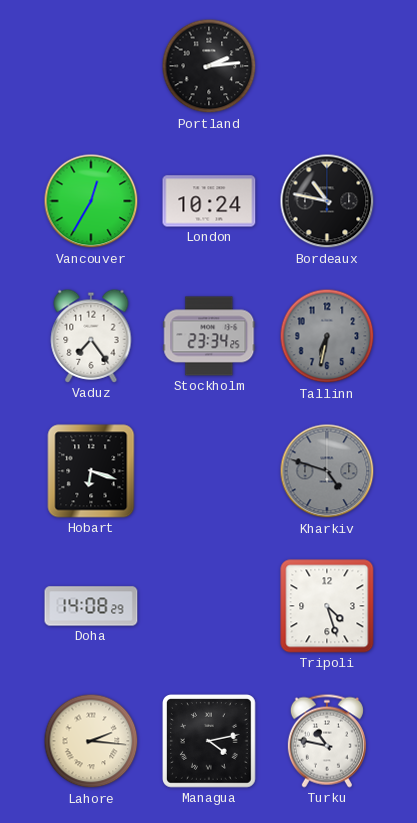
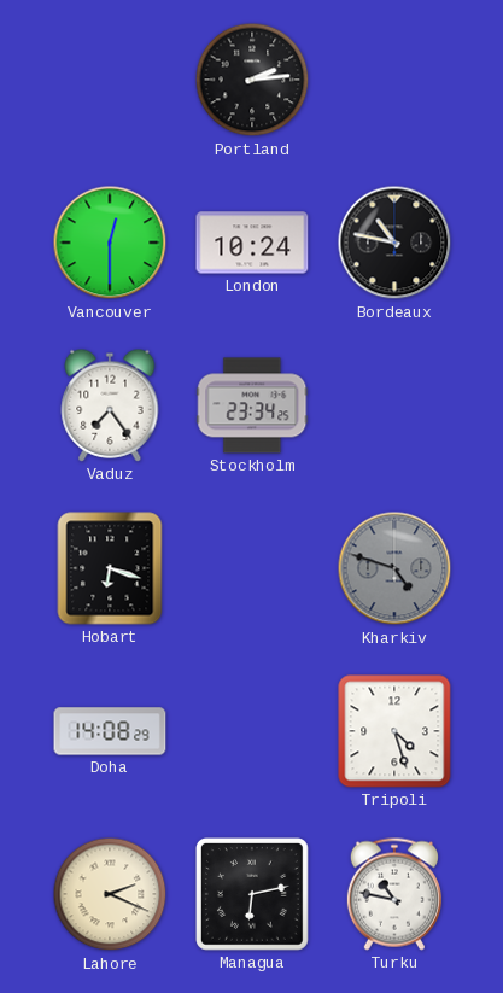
Vancouver: 12:35 -> 12:30
Tallinn: 6:32 -> none
Lahore: 2:16 -> 2:19
Managua: 4:13 -> 6:13
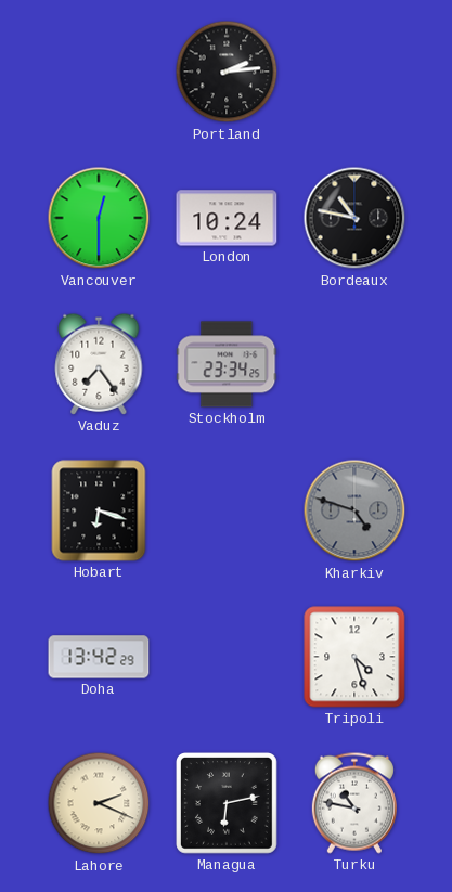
Doha: 14:08 -> 13:42
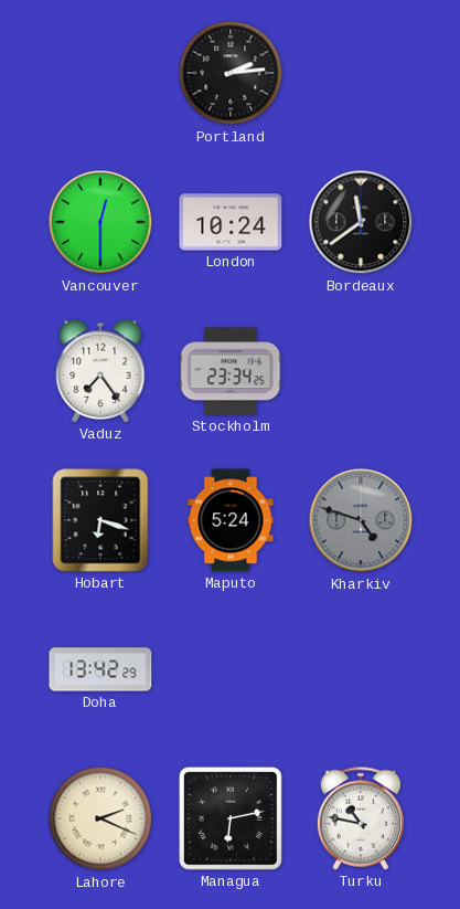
Bordeaux: 10:47 -> 11:39
Maputo: none -> 5:24
Tripoli: 4:27 -> none
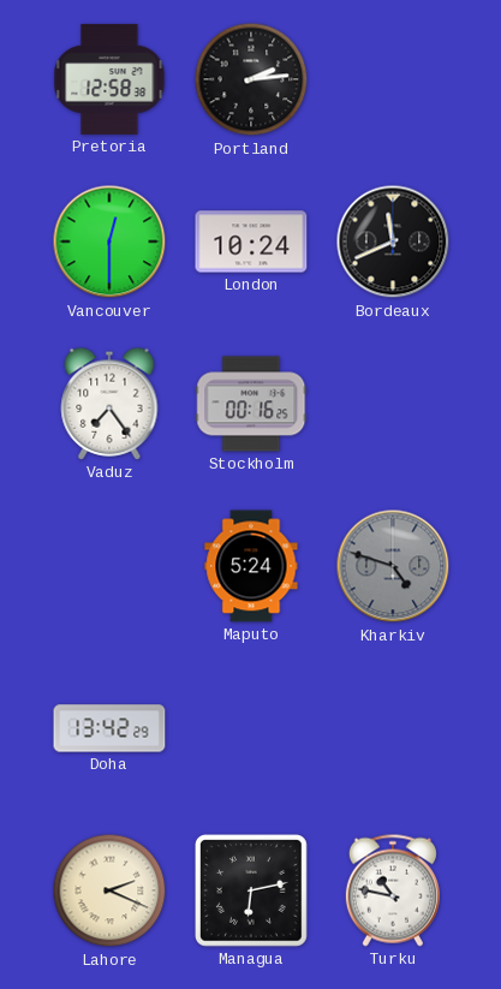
Pretoria: none -> 12:58
Bordeaux: 11:39 -> 11:41
Stockholm: 23:34 -> 00:16
Hobart: 6:18 -> none
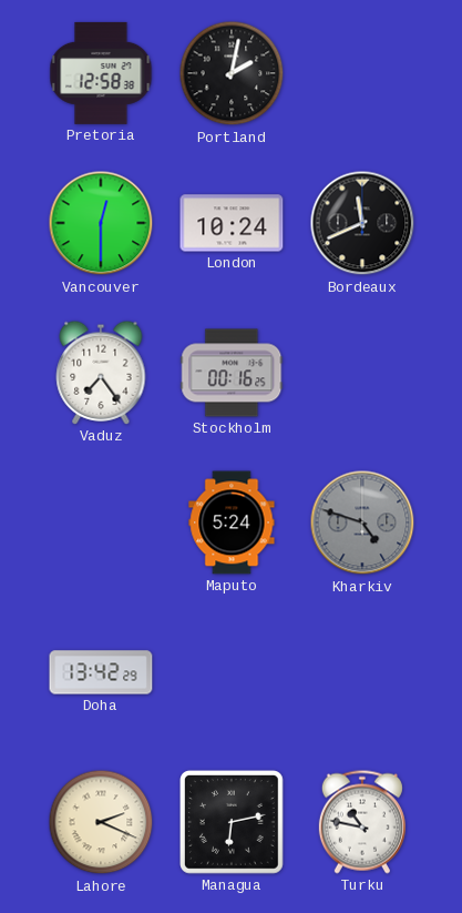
Portland: 2:14 -> 2:02
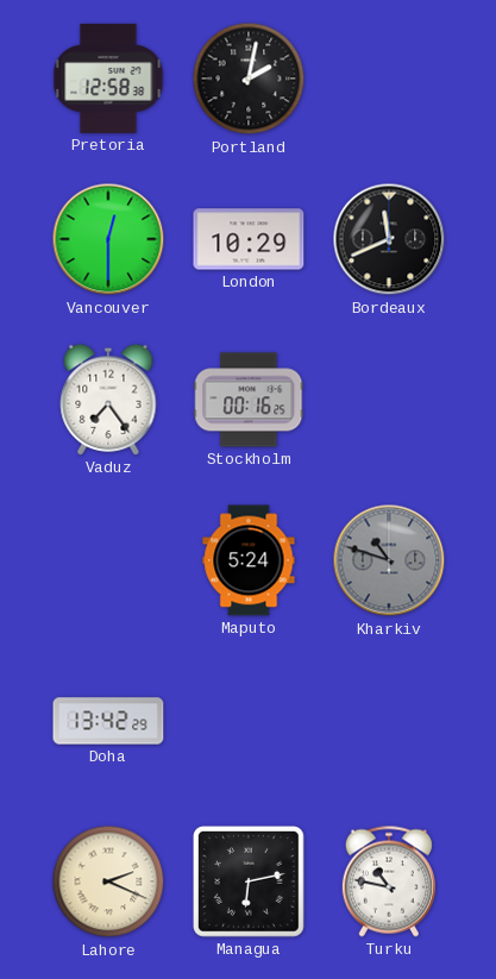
London: 10:24 -> 10:29
Kharkiv: 4:48 -> 10:48
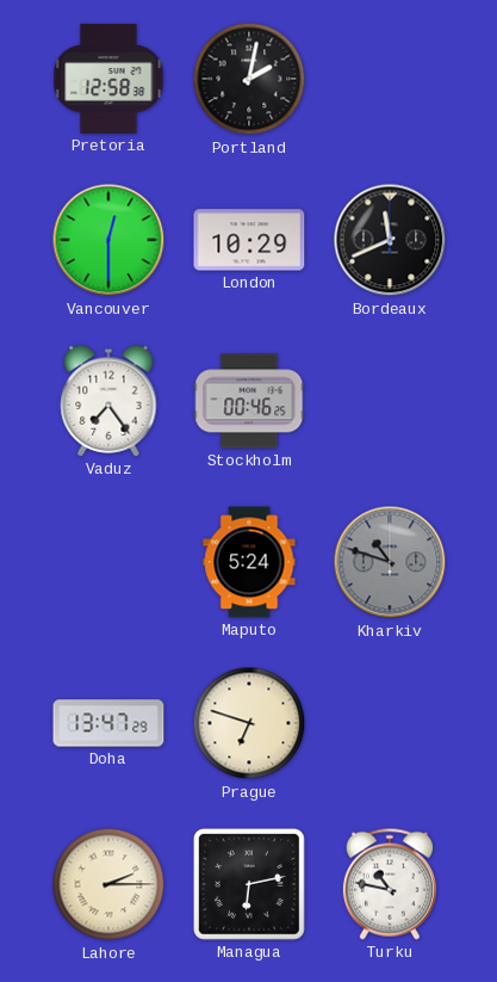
Stockholm: 00:16 -> 00:46
Doha: 13:42 -> 13:47
Prague: none -> 6:48
Lahore: 2:19 -> 2:15
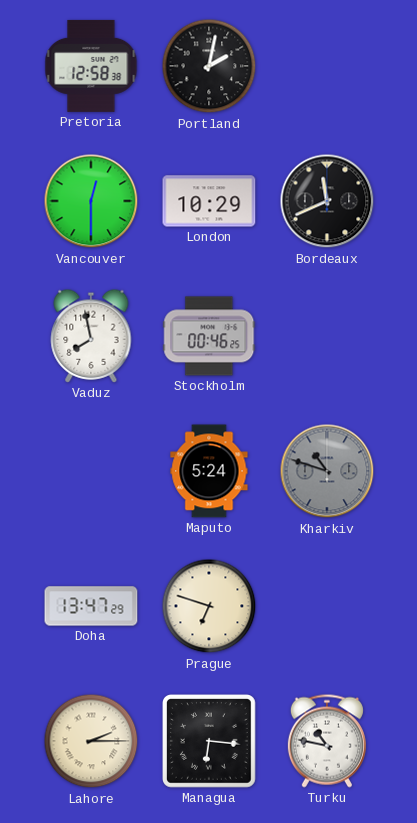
Vaduz: 7:24 -> 7:58
Managua: 6:13 -> 6:16
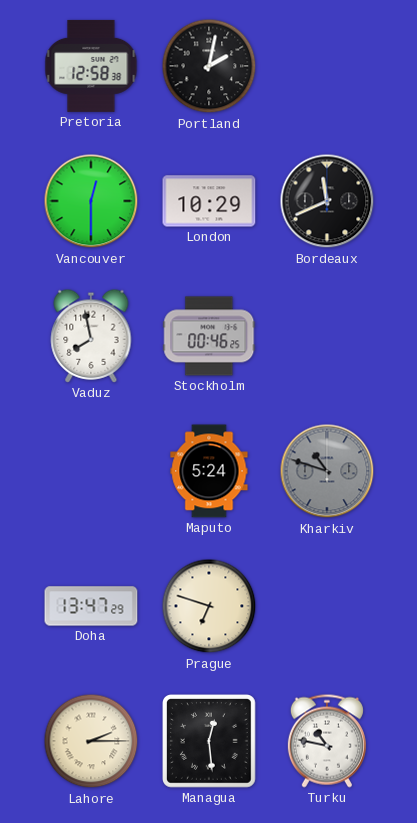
Managua: 6:16 -> 12:29
